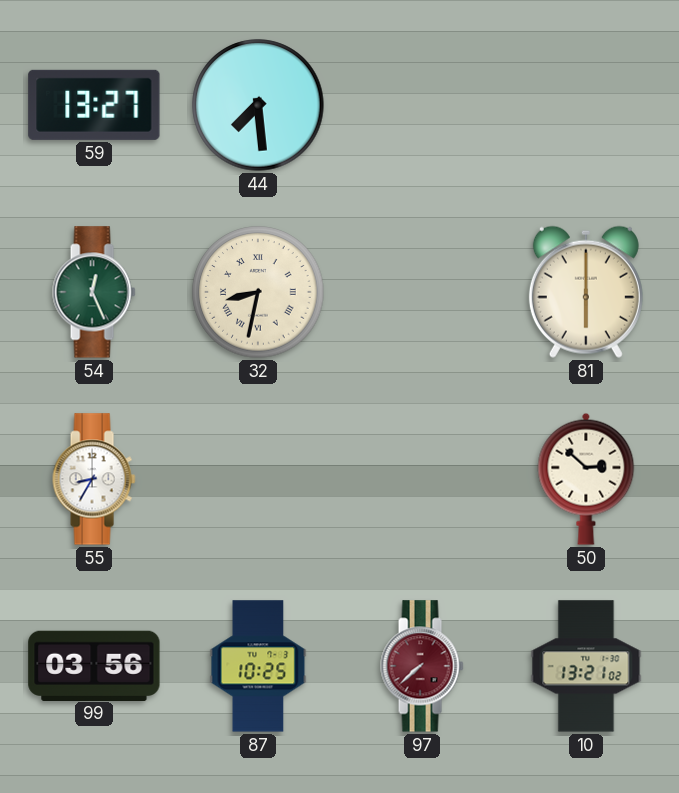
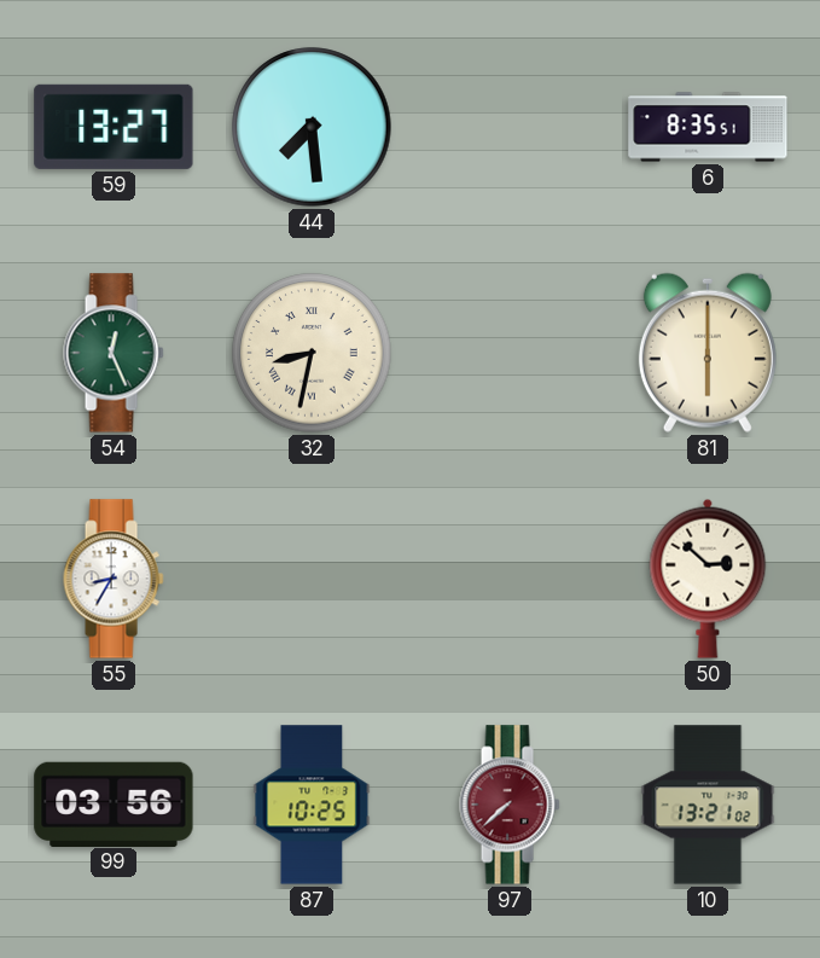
6: none -> 8:35
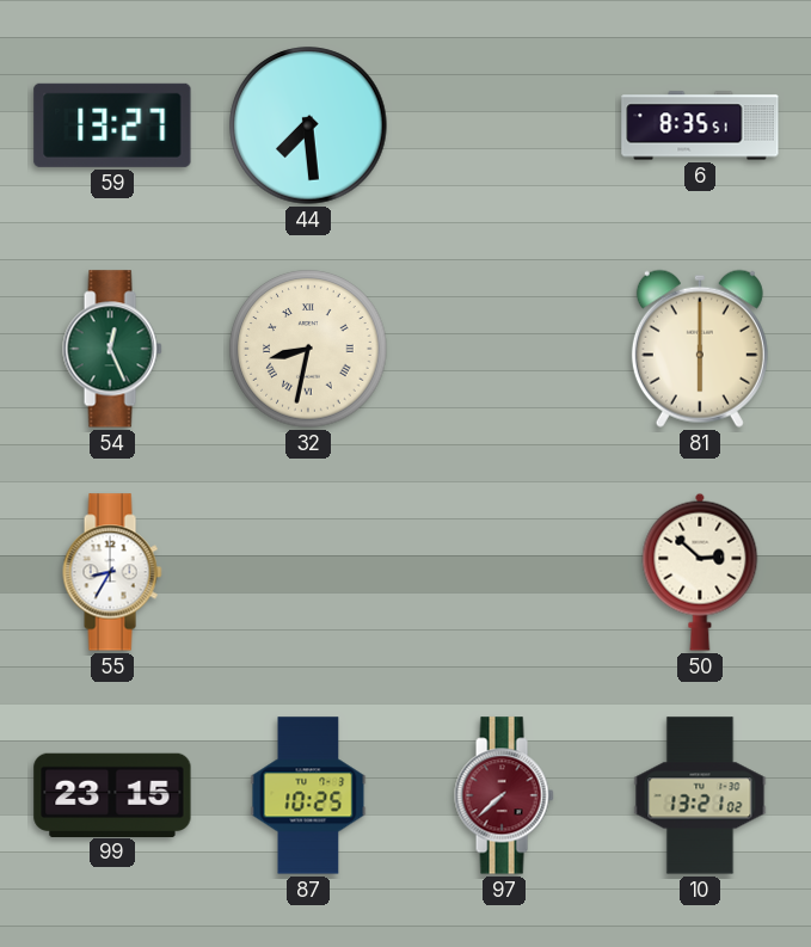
99: 03:56 -> 23:15
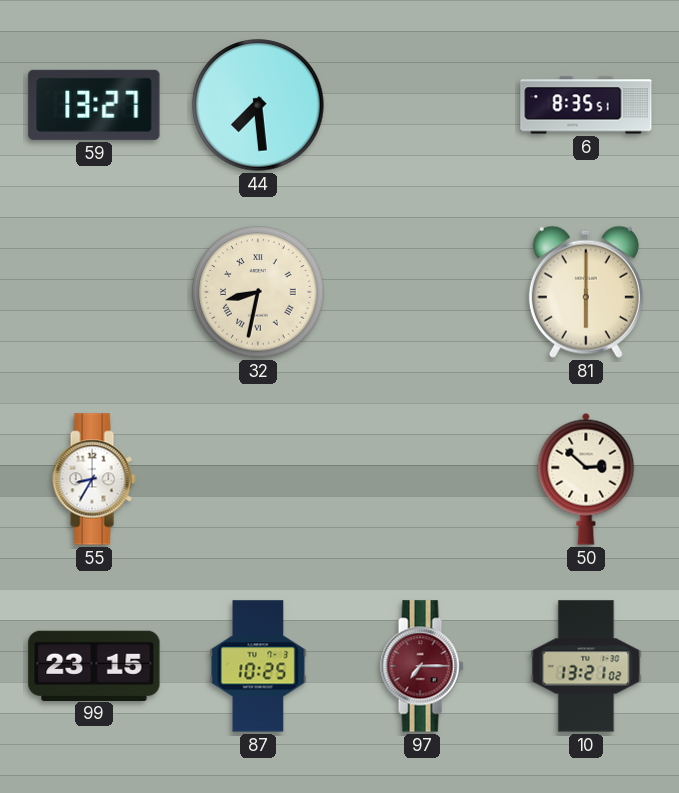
54: 12:26 -> none
97: 7:38 -> 7:15
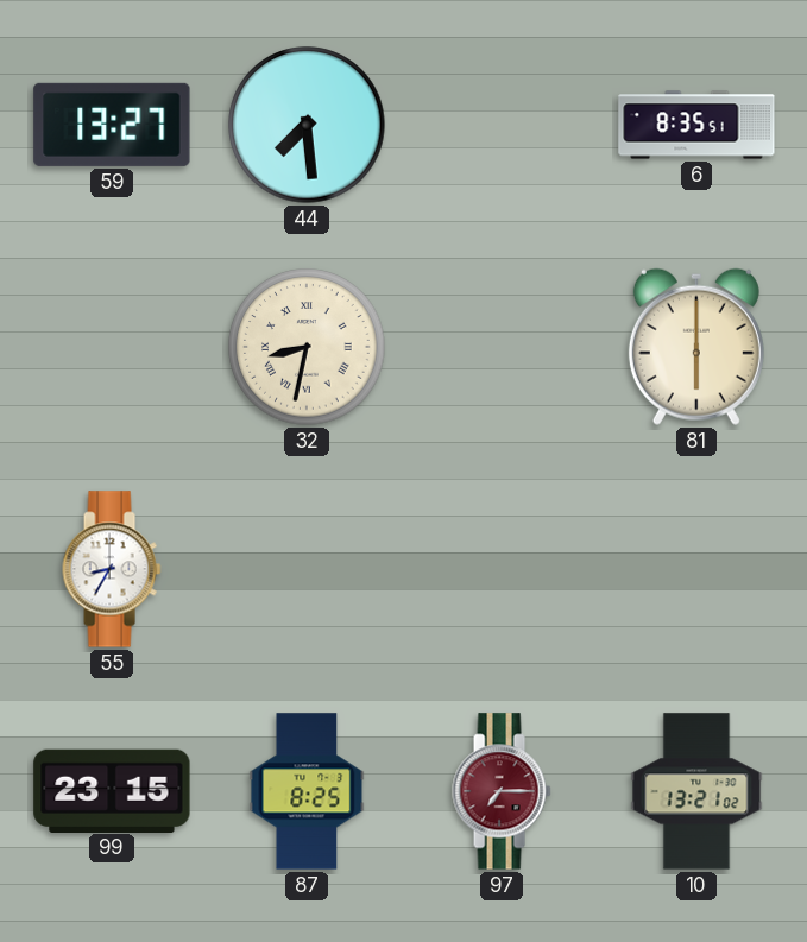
50: 2:52 -> none
87: 10:25 -> 8:25
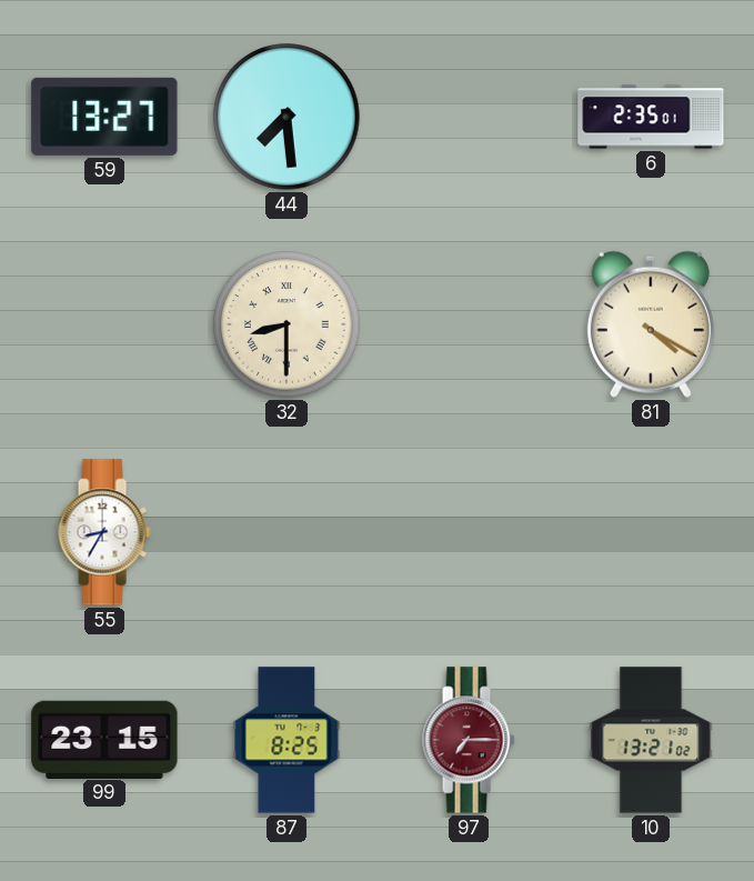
6: 8:35 -> 2:35
32: 8:32 -> 8:30
81: 6:00 -> 4:20
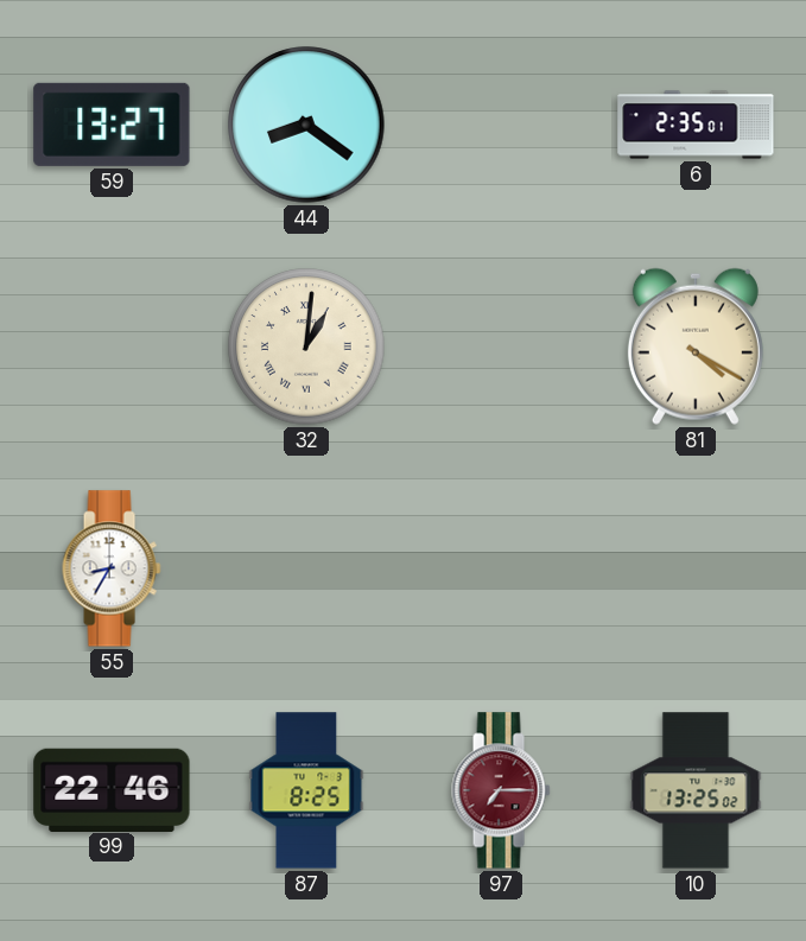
44: 7:29 -> 8:21
32: 8:30 -> 1:01
99: 23:15 -> 22:46
10: 13:21 -> 13:25
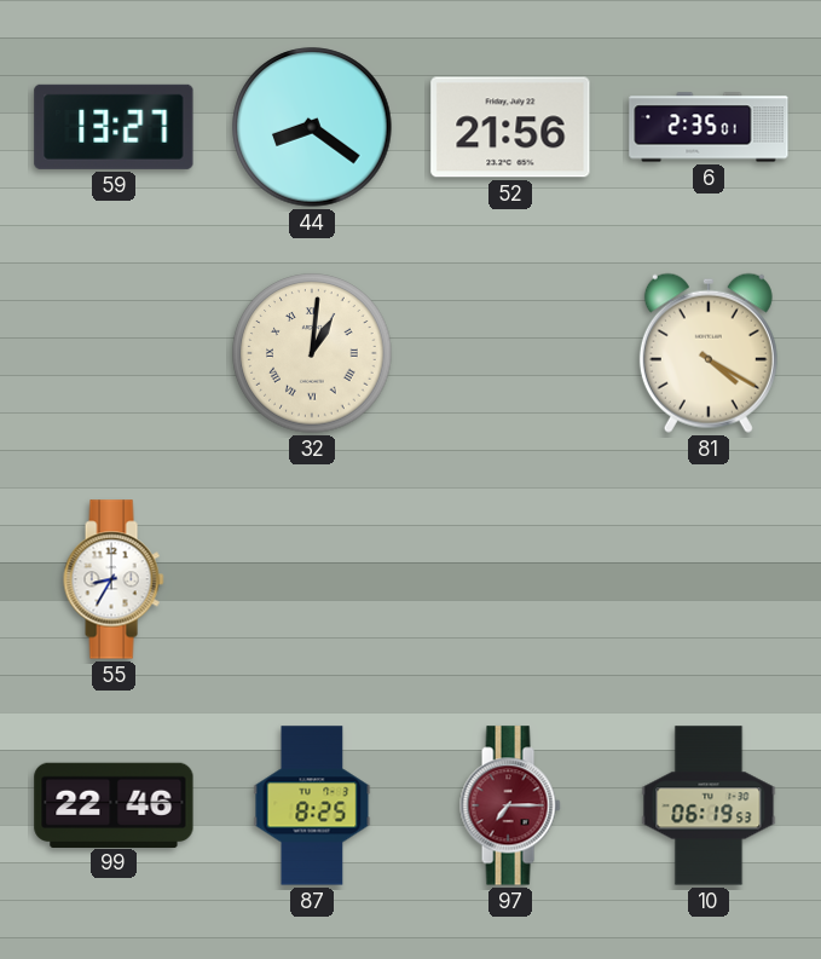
52: none -> 21:56
10: 13:25 -> 06:19
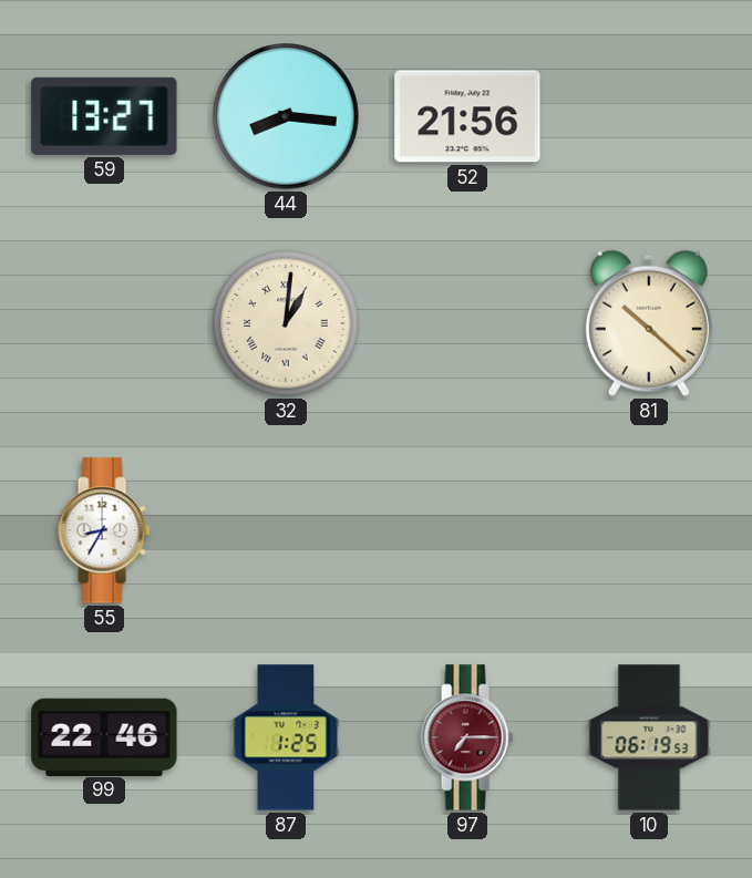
44: 8:21 -> 8:16
6: 2:35 -> none
81: 4:20 -> 10:22
87: 8:25 -> 1:25
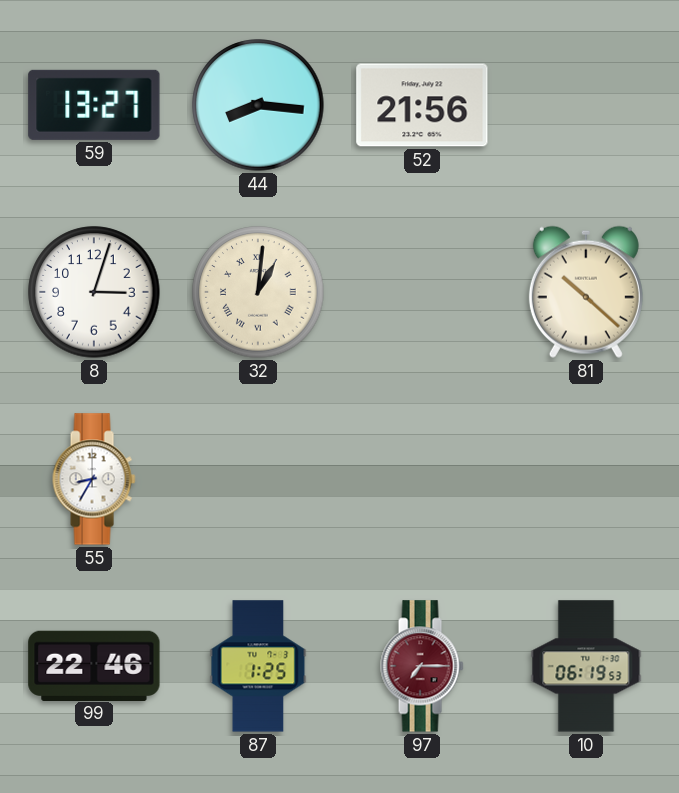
8: none -> 3:03
